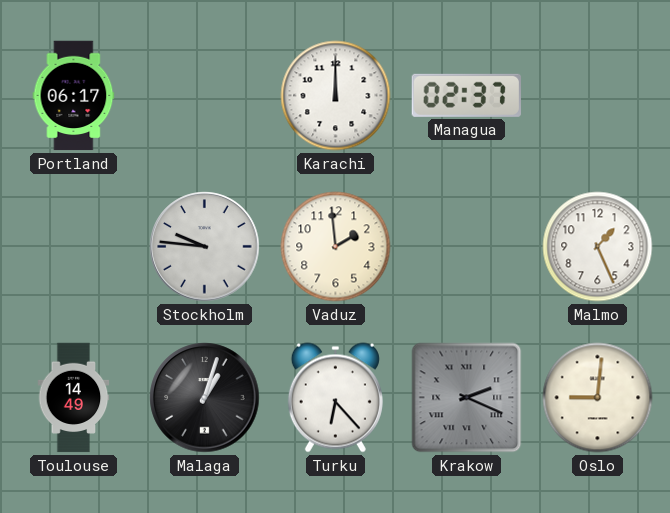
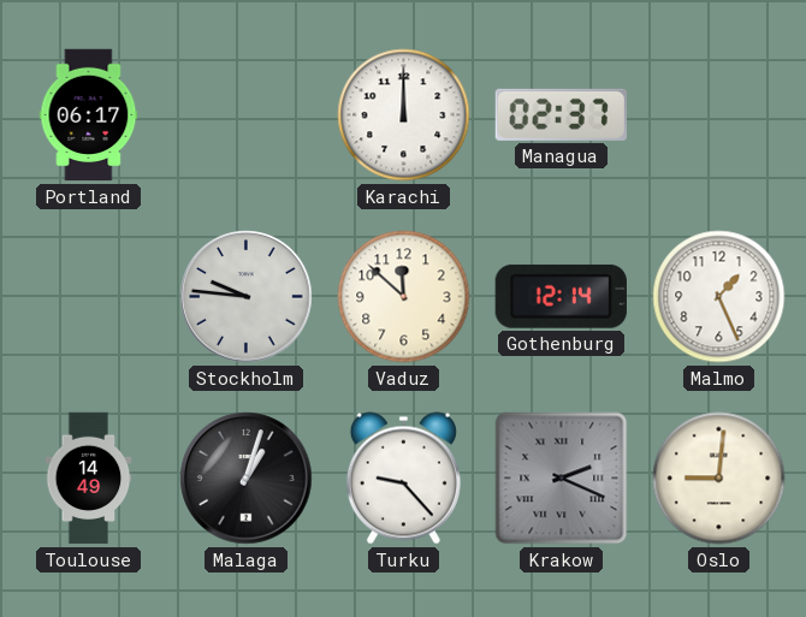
Vaduz: 1:59 -> 11:52
Gothenburg: none -> 12:14
Turku: 6:23 -> 9:23
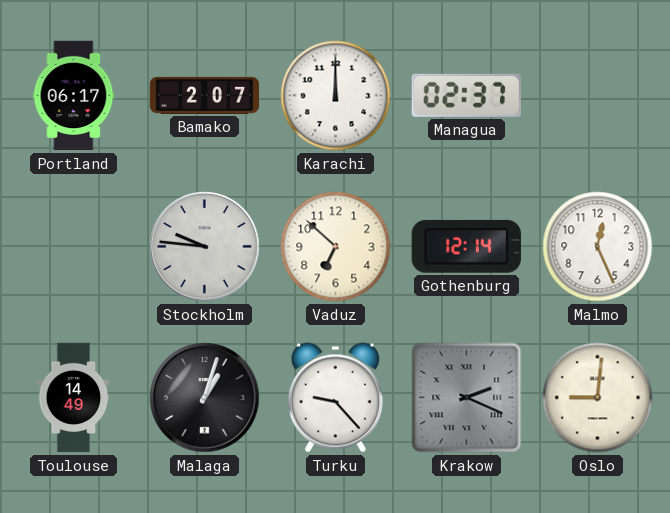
Bamako: none -> 2:07
Vaduz: 11:52 -> 6:52
Malmo: 1:26 -> 12:26
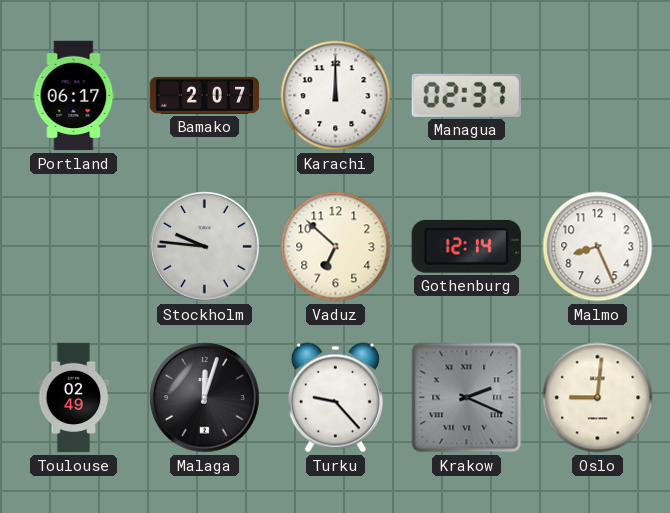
Malmo: 12:26 -> 8:26
Toulouse: 14:49 -> 02:49
Malaga: 1:03 -> 12:03
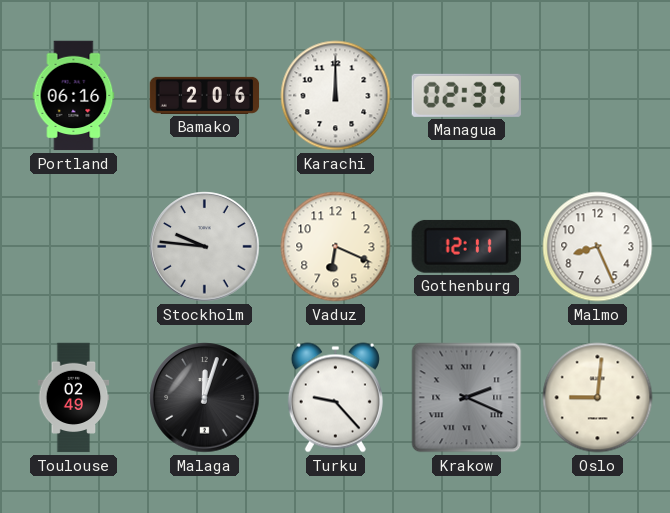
Portland: 06:17 -> 06:16
Bamako: 2:07 -> 2:06
Vaduz: 6:52 -> 6:19
Gothenburg: 12:14 -> 12:11
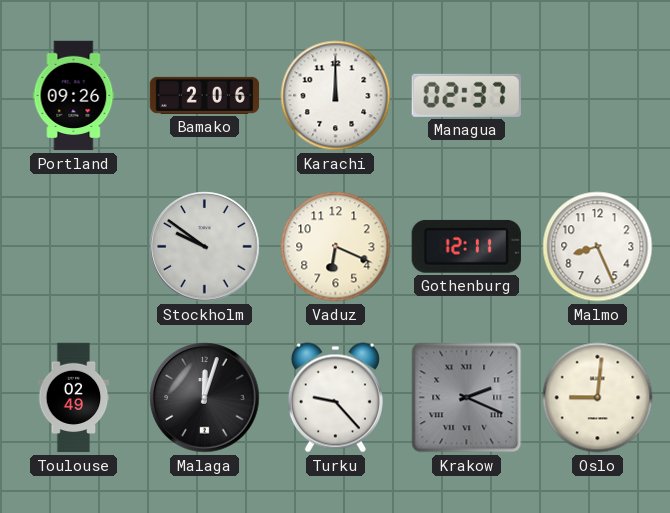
Portland: 06:16 -> 09:26
Stockholm: 9:46 -> 9:51
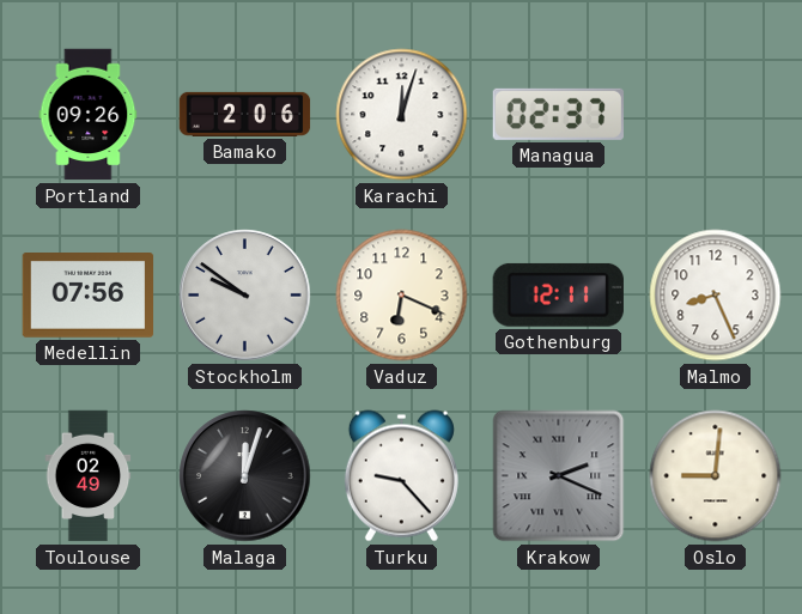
Karachi: 12:00 -> 12:03
Medellin: none -> 07:56
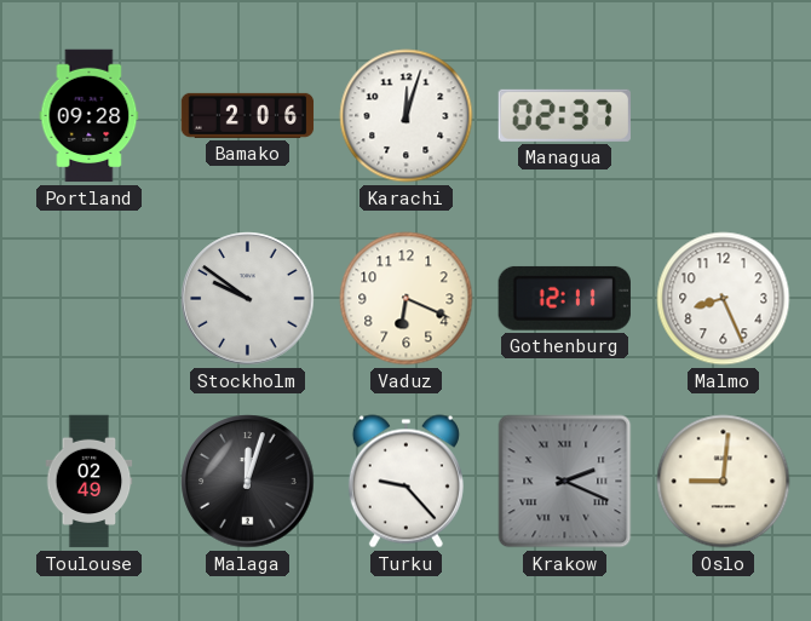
Portland: 09:26 -> 09:28
Medellin: 07:56 -> none
